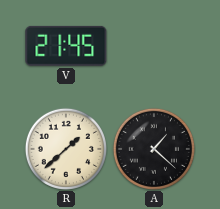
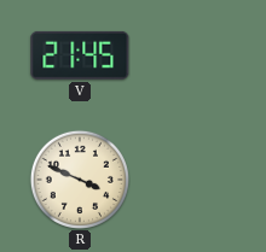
R: 1:38 -> 3:49
A: 1:22 -> none
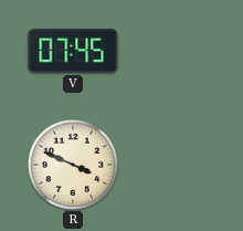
V: 21:45 -> 07:45
